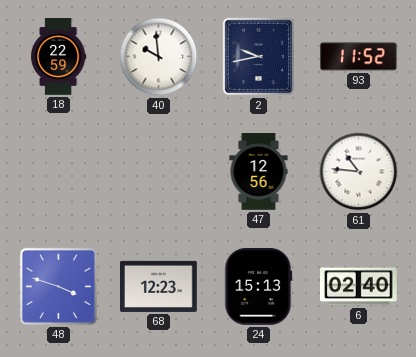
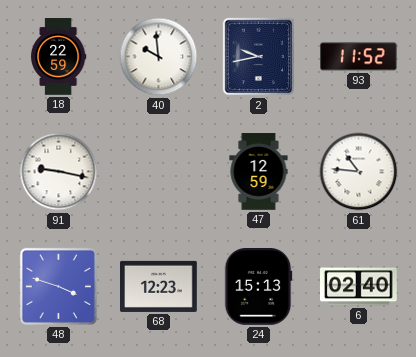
91: none -> 9:17
47: 12:56 -> 12:59
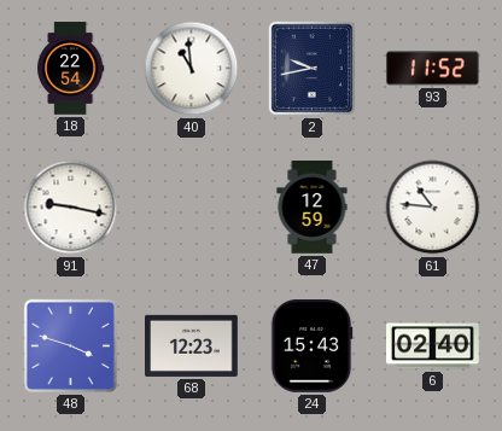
18: 22:59 -> 22:54
40: 9:59 -> 10:59
24: 15:13 -> 15:43
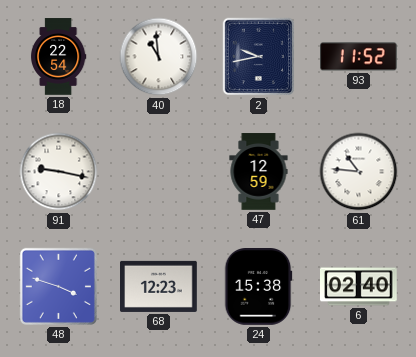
24: 15:43 -> 15:38
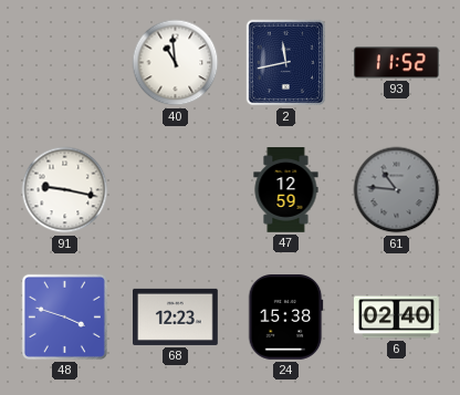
18: 22:54 -> none
2: 9:43 -> 11:43
61 dial: white -> grey
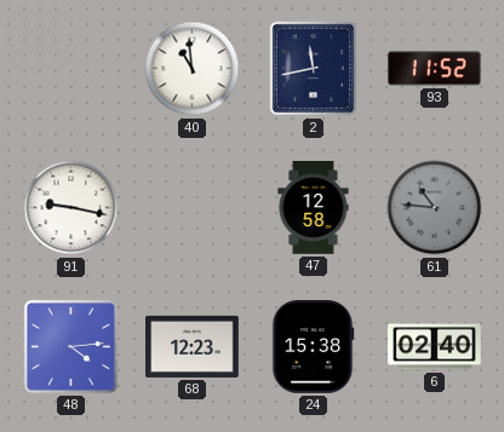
47: 12:59 -> 12:58
48: 3:48 -> 4:14
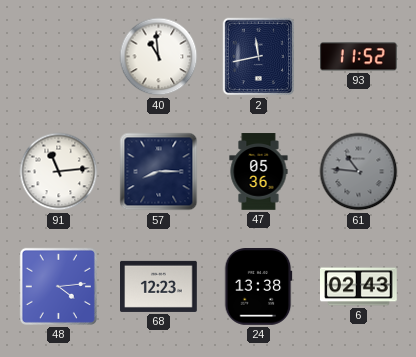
91: 9:17 -> 11:14
57: none -> 8:15
47: 12:58 -> 05:36
24: 15:38 -> 13:38
6: 02:40 -> 02:43
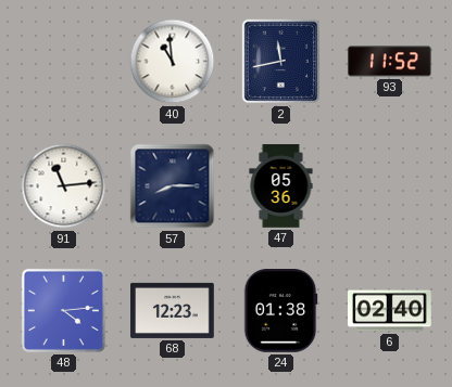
61: 10:46 -> none
24: 13:38 -> 01:38
6: 02:43 -> 02:40
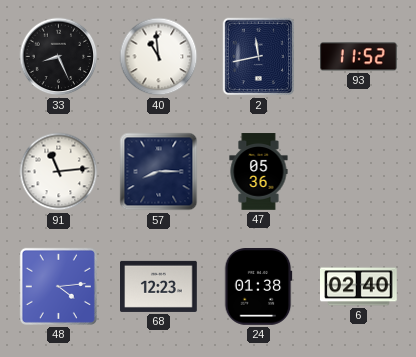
33: none -> 8:26
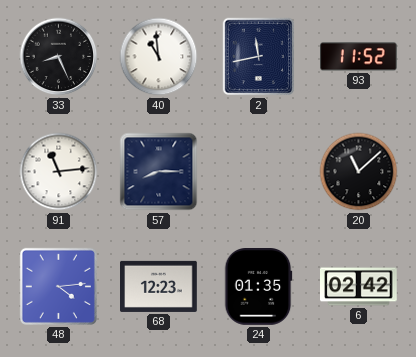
47: 05:36 -> none
20: none -> 11:08
24: 01:38 -> 01:35
6: 02:40 -> 02:42
